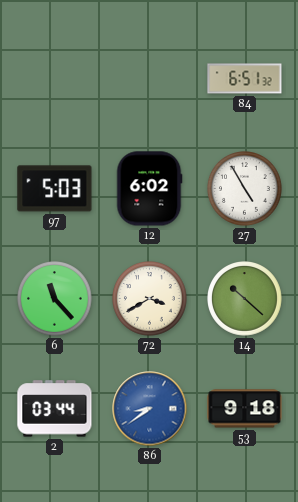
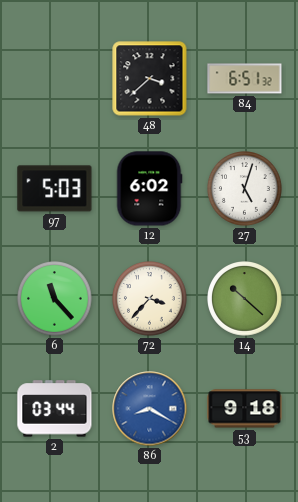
48: none -> 3:38
27: 4:55 -> 5:03
72: 3:40 -> 3:37
86: 8:39 -> 8:20
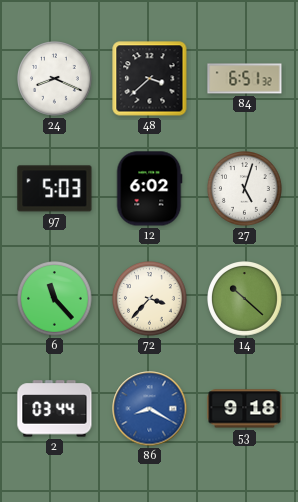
24: none -> 8:19
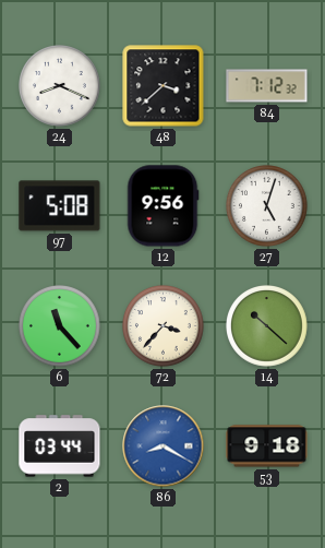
84: 6:51 -> 7:12
97: 5:03 -> 5:08
12: 6:02 -> 9:56
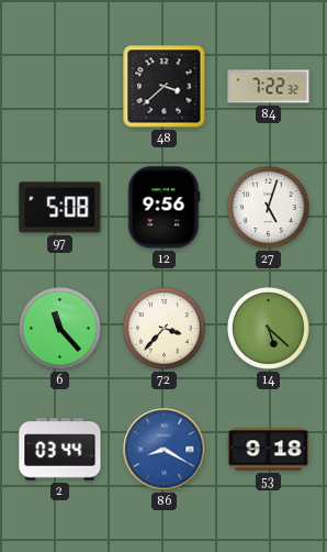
24: 8:19 -> none
84: 7:12 -> 7:22
14: 10:22 -> 5:22
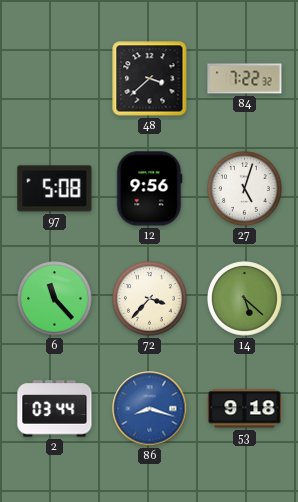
86: 8:20 -> 8:18
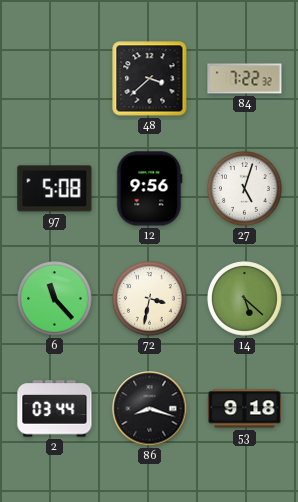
72: 3:37 -> 3:32
86 dial: blue -> black
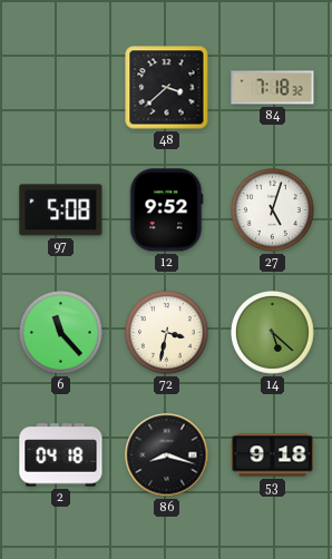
84: 7:22 -> 7:18
12: 9:56 -> 9:52
2: 03:44 -> 04:18
